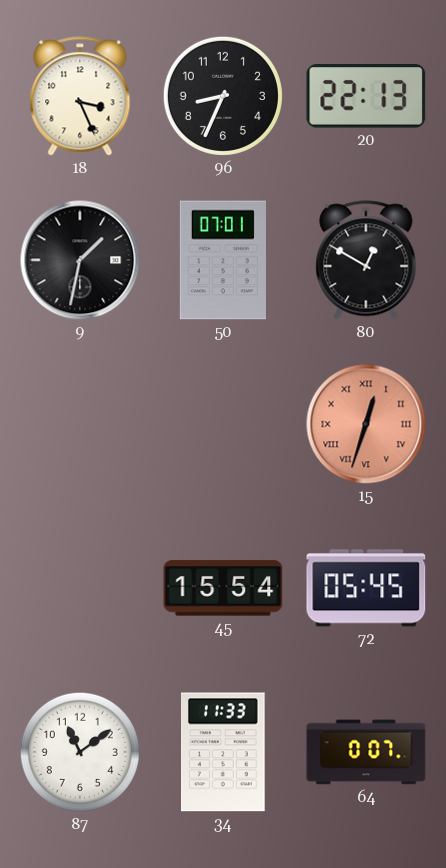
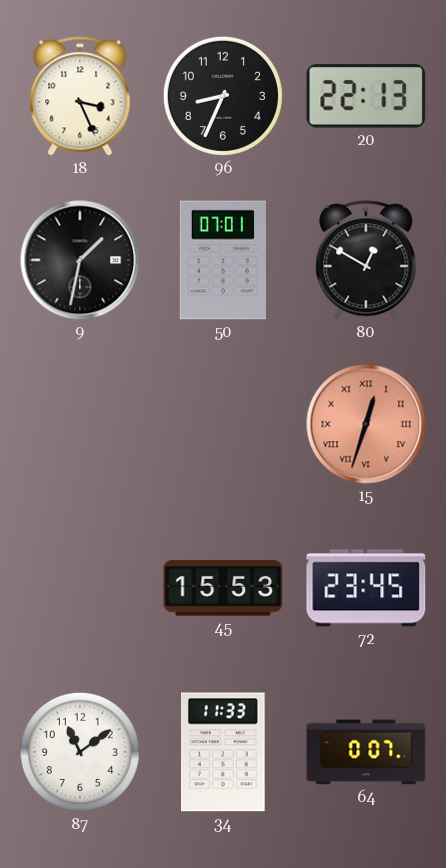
45: 15:54 -> 15:53
72: 05:45 -> 23:45
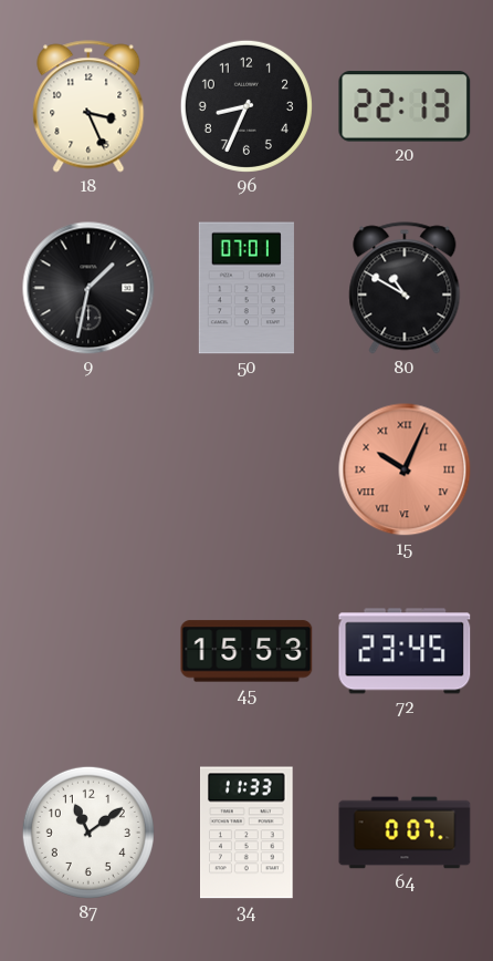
80: 12:50 -> 10:50
15: 12:33 -> 10:04
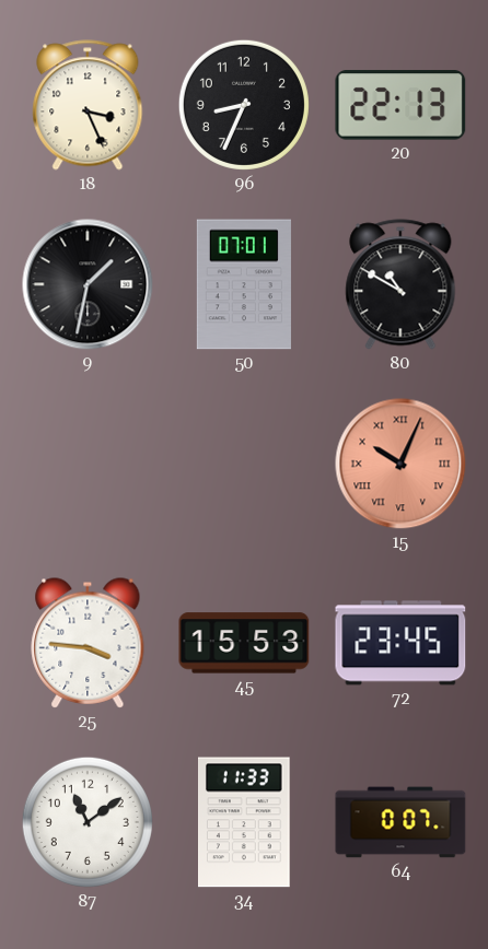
25: none -> 3:46
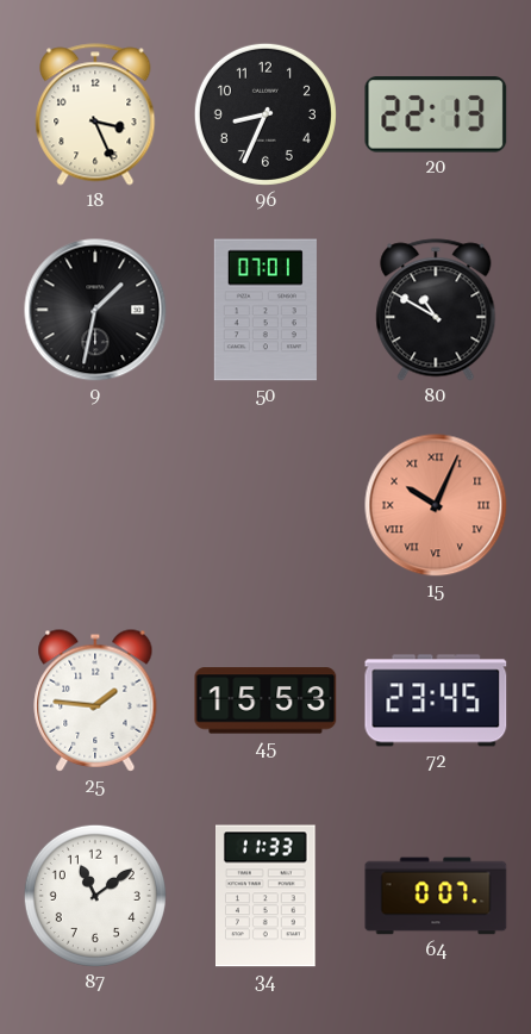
25: 3:46 -> 1:46
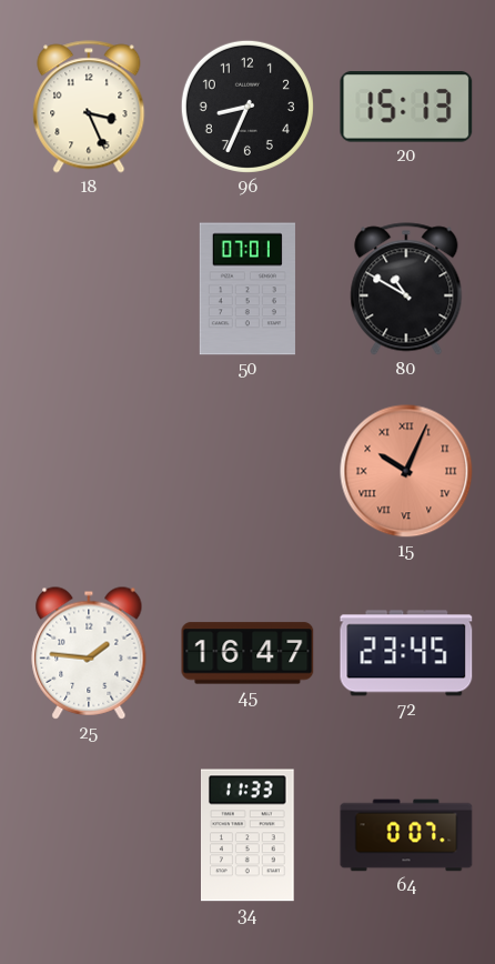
20: 22:13 -> 15:13
9: 1:32 -> none
45: 15:53 -> 16:47
87: 11:09 -> none
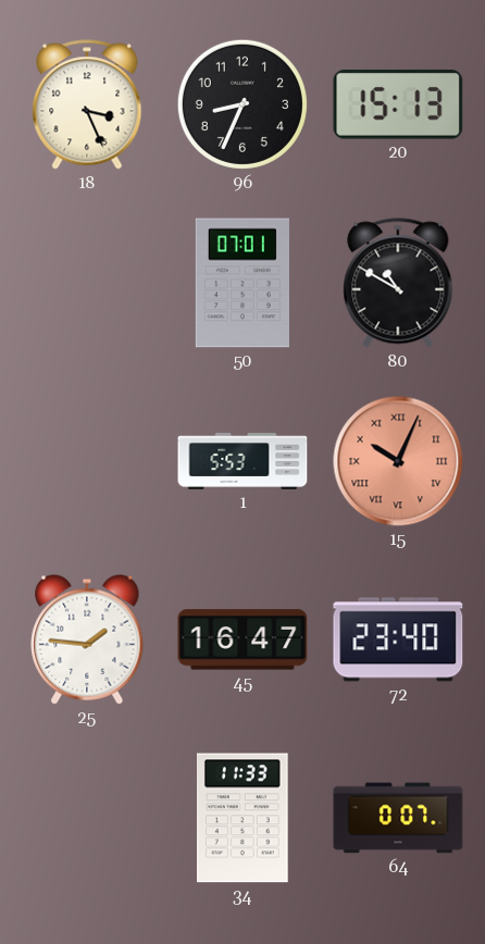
1: none -> 5:53
72: 23:45 -> 23:40
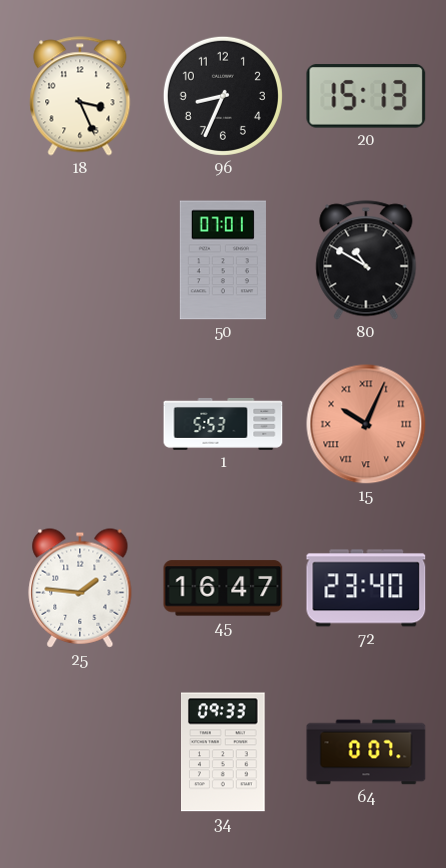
34: 11:33 -> 09:33
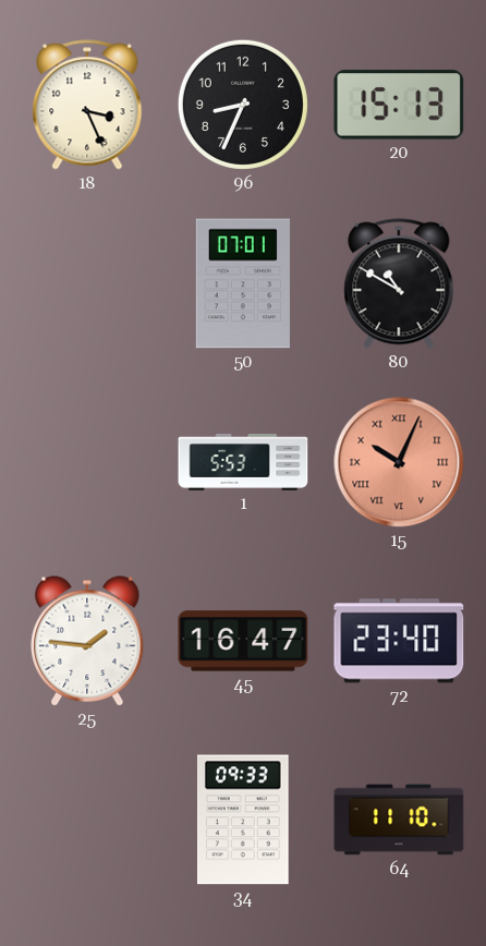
64: 0:07 -> 11:10
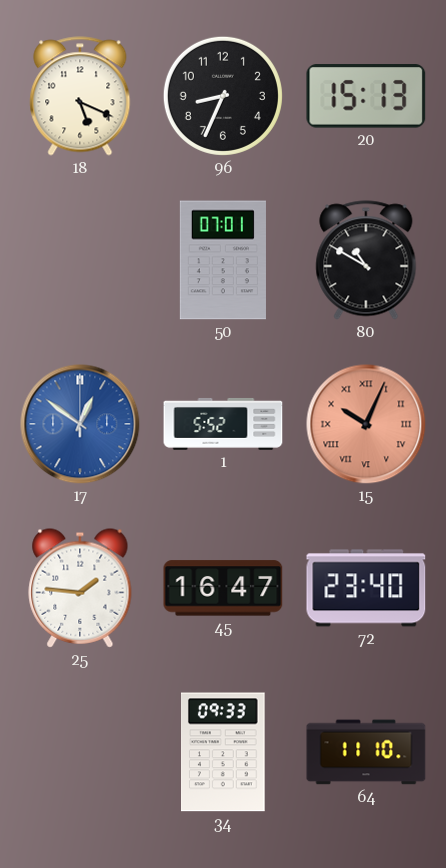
18: 3:26 -> 5:19
17: none -> 12:51
1: 5:53 -> 5:52
